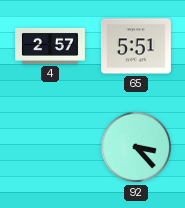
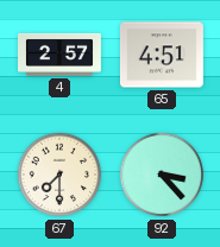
65: 5:51 -> 4:51
67: none -> 7:30
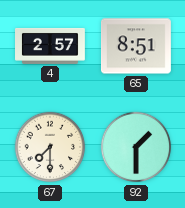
65: 4:51 -> 8:51
92: 3:23 -> 1:30
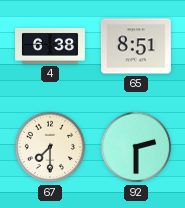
4: 2:57 -> 6:38
92: 1:30 -> 2:30
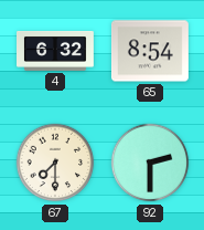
4: 6:38 -> 6:32
65: 8:51 -> 8:54
